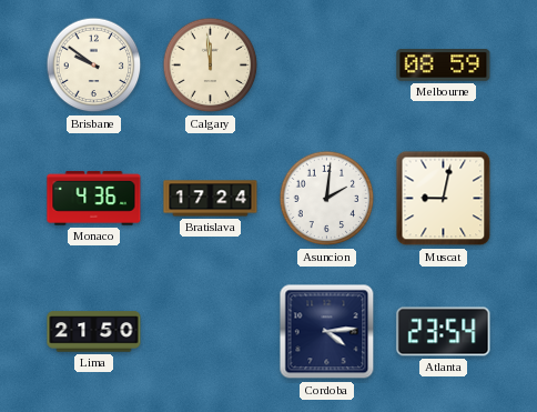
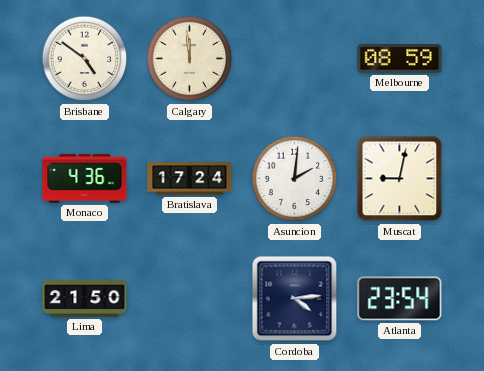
Brisbane: 9:51 -> 4:51
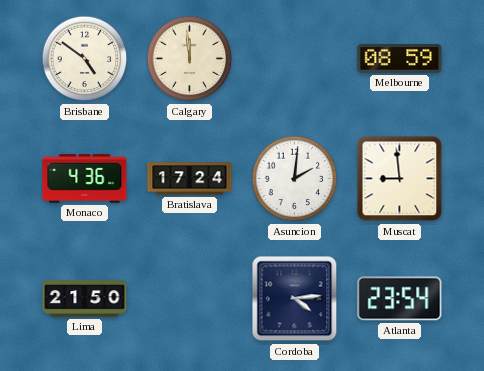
Muscat: 9:02 -> 8:59
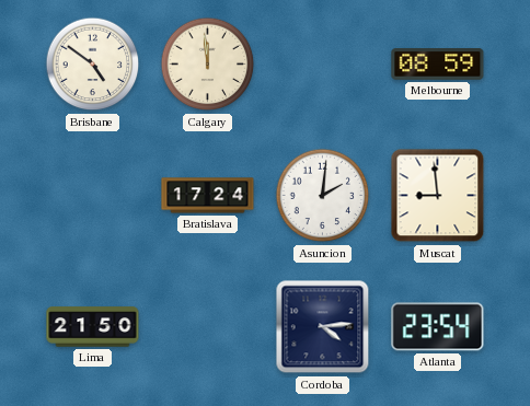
Monaco: 4:36 -> none
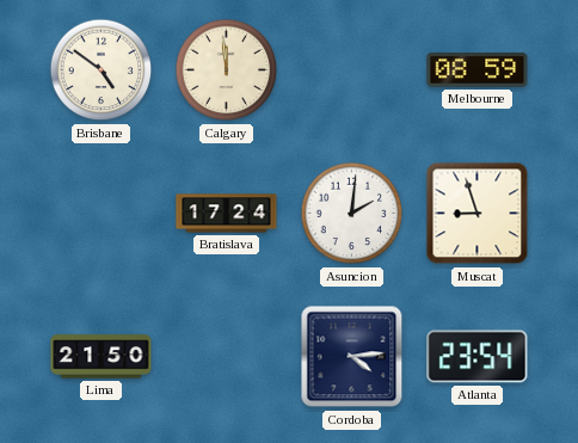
Muscat: 8:59 -> 8:57
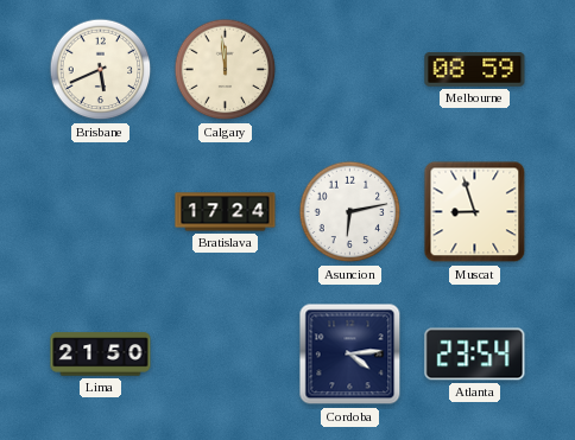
Brisbane: 4:51 -> 5:41
Asuncion: 2:01 -> 6:13
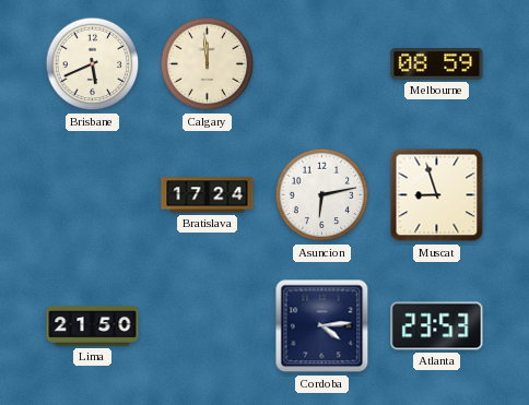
Atlanta: 23:54 -> 23:53
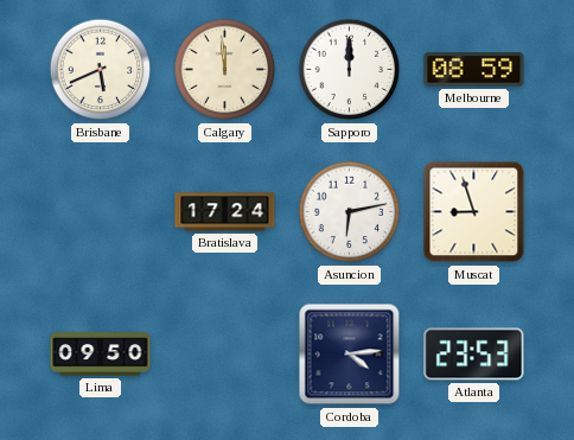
Sapporo: none -> 12:00
Lima: 21:50 -> 09:50
